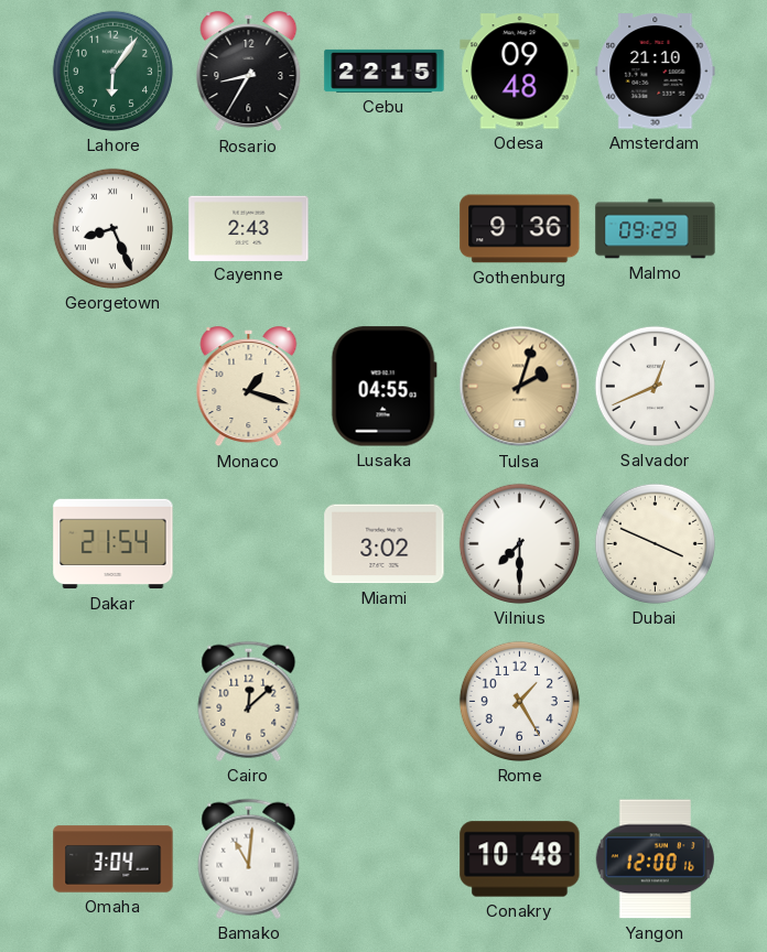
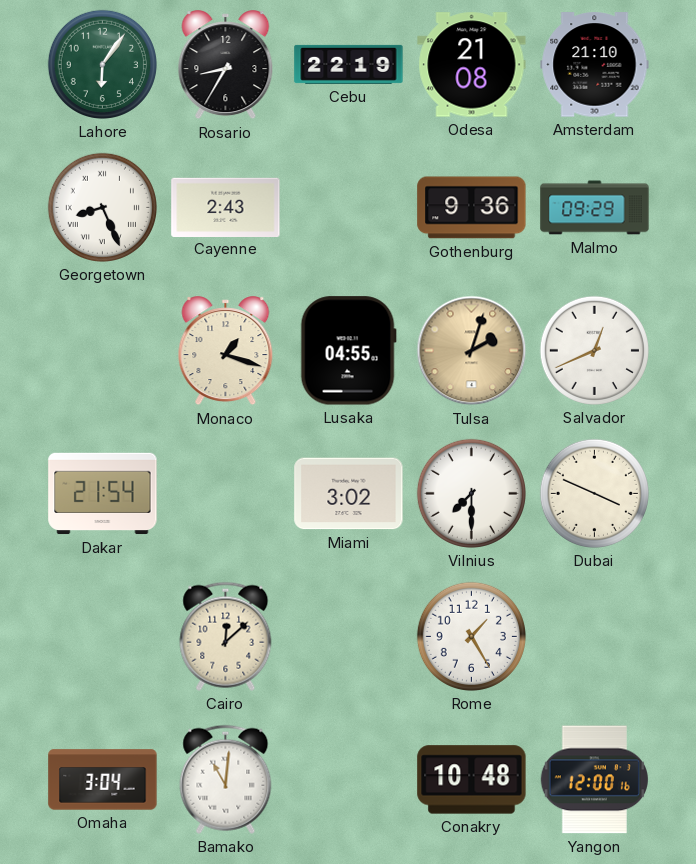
Cebu: 22:15 -> 22:19
Odesa: 09:48 -> 21:08
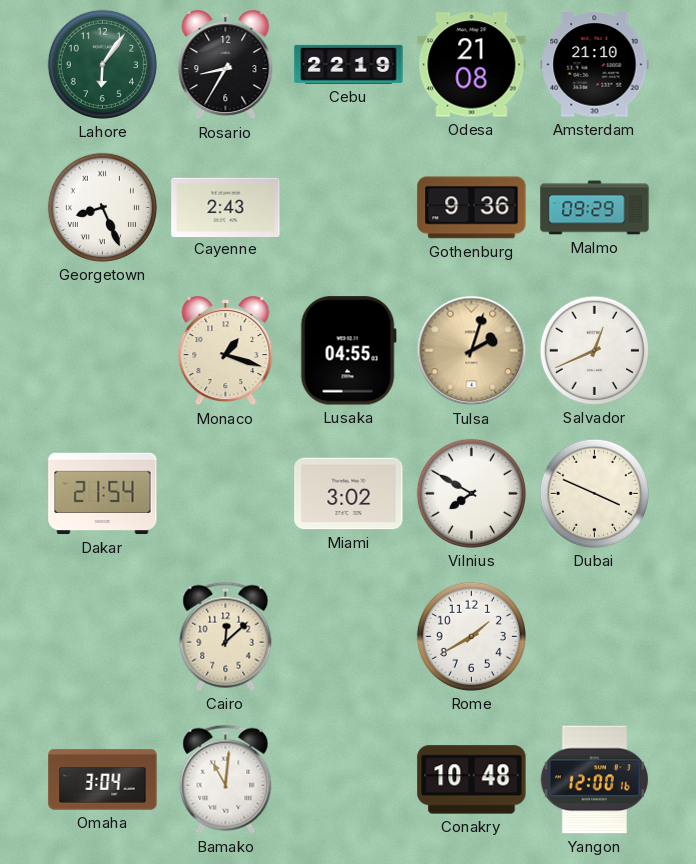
Vilnius: 7:30 -> 7:50
Rome: 1:25 -> 1:40
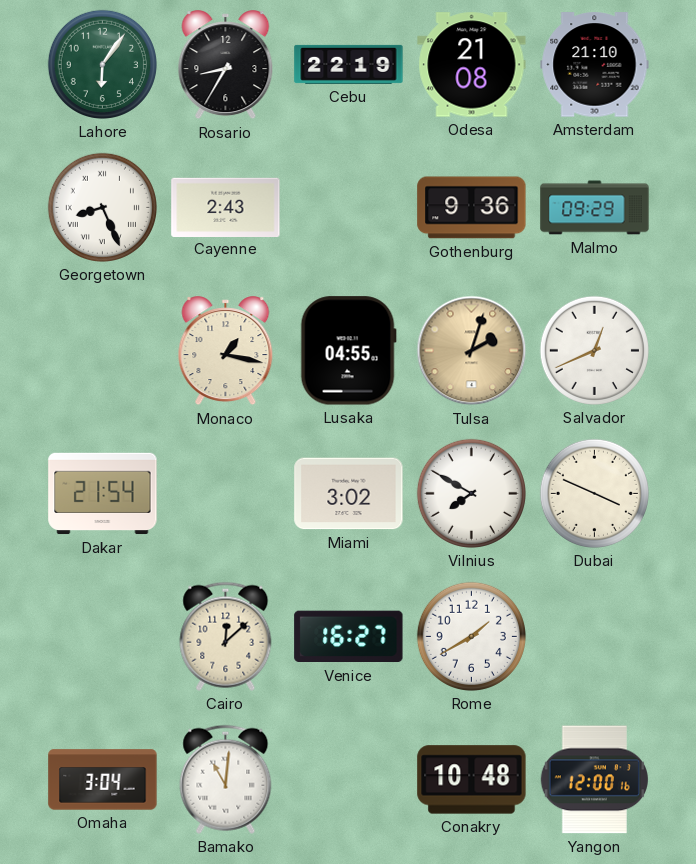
Monaco: 1:18 -> 1:17
Venice: none -> 16:27
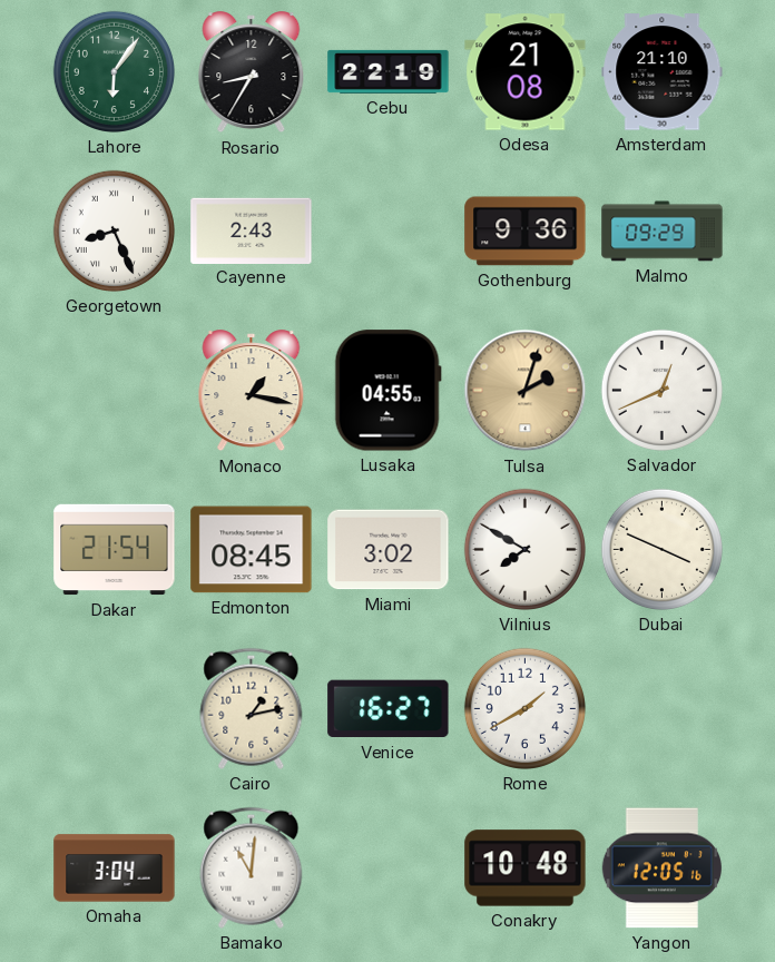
Edmonton: none -> 08:45
Cairo: 12:08 -> 1:13
Yangon: 12:00 -> 12:05
